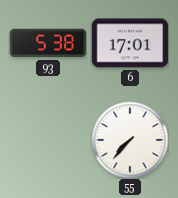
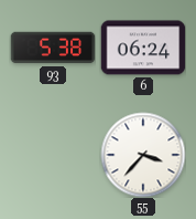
6: 17:01 -> 06:24
55: 7:37 -> 3:37
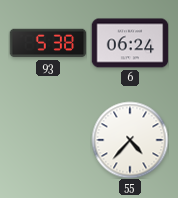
55: 3:37 -> 4:37
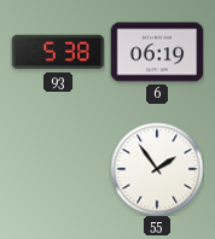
6: 06:24 -> 06:19
55: 4:37 -> 1:54
